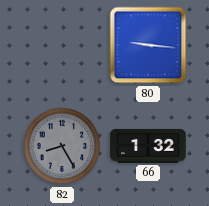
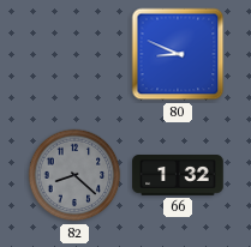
80: 9:16 -> 8:49
82: 8:25 -> 8:22
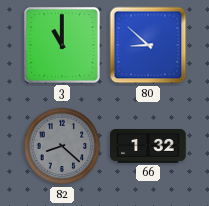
3: none -> 11:00
80: 8:49 -> 8:52
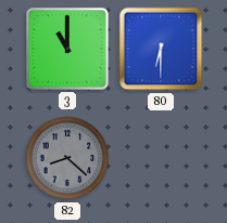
80: 8:52 -> 6:30
66: 1:32 -> none
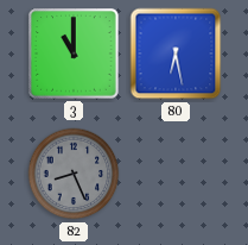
80: 6:30 -> 6:28
82: 8:22 -> 8:26
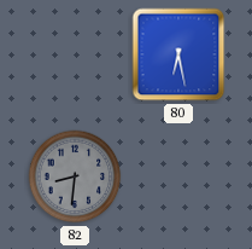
3: 11:00 -> none
82: 8:26 -> 8:31
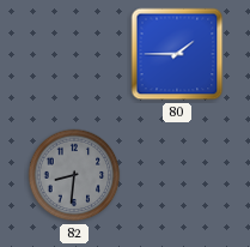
80: 6:28 -> 1:45
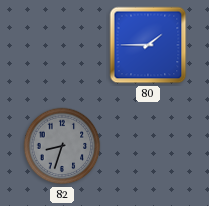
82: 8:31 -> 8:33
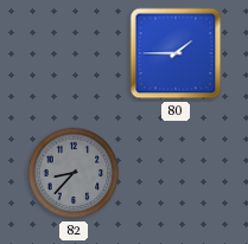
82: 8:33 -> 8:37
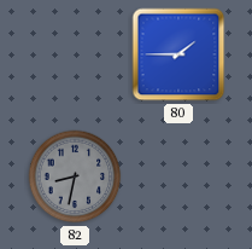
82: 8:37 -> 8:32
